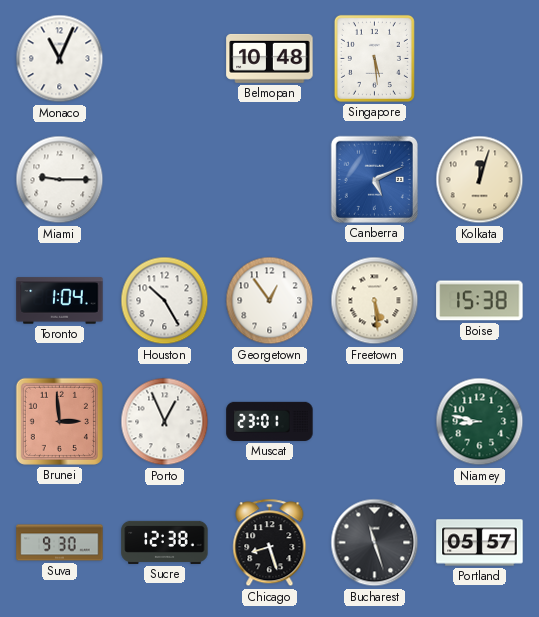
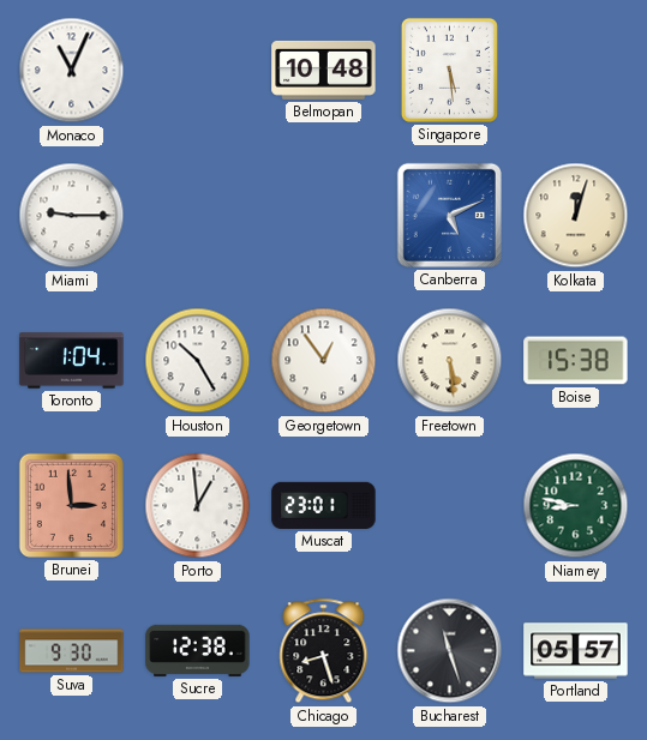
Porto: 12:56 -> 12:59
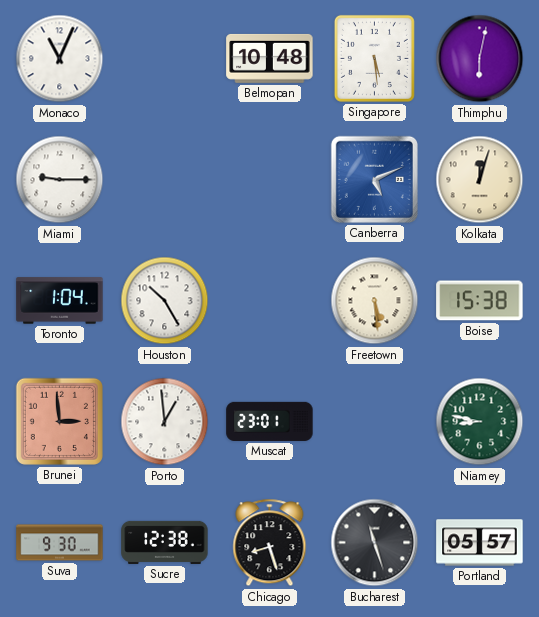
Thimphu: none -> 6:02
Georgetown: 12:54 -> none
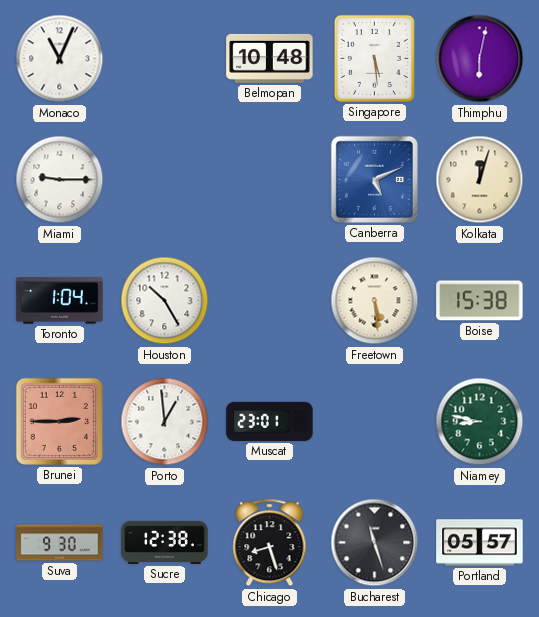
Brunei: 2:59 -> 2:45
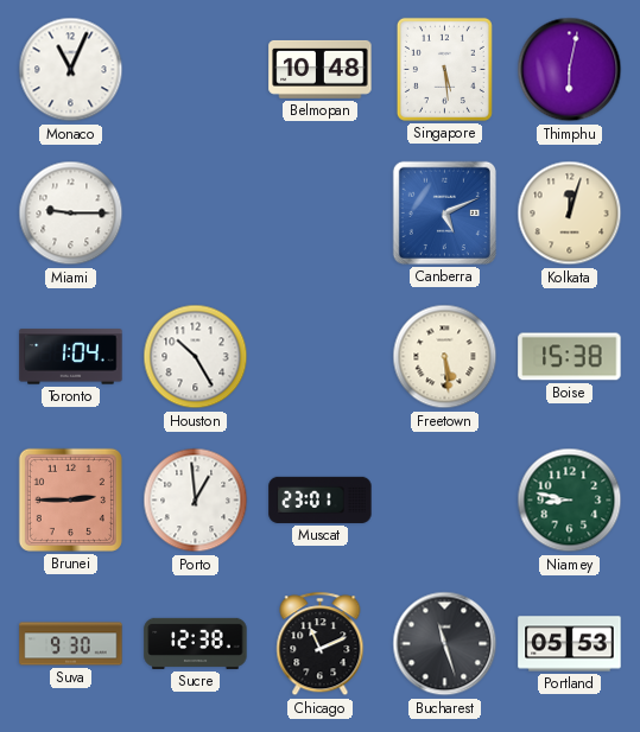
Chicago: 8:27 -> 11:11
Portland: 05:57 -> 05:53
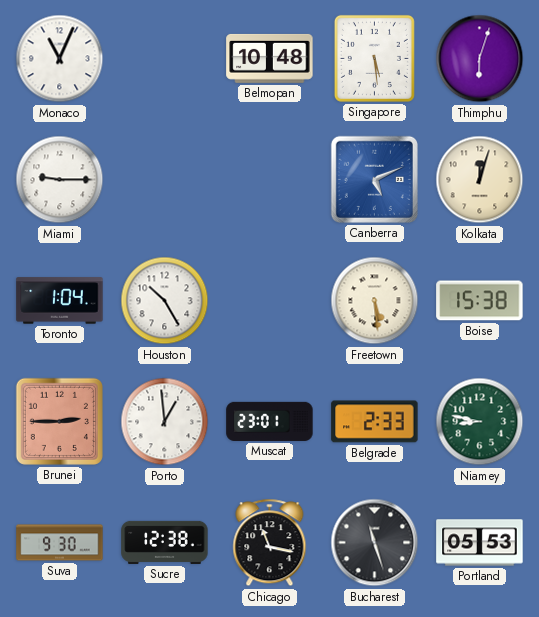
Thimphu: 6:02 -> 6:03
Belgrade: none -> 2:33
Chicago: 11:11 -> 11:17
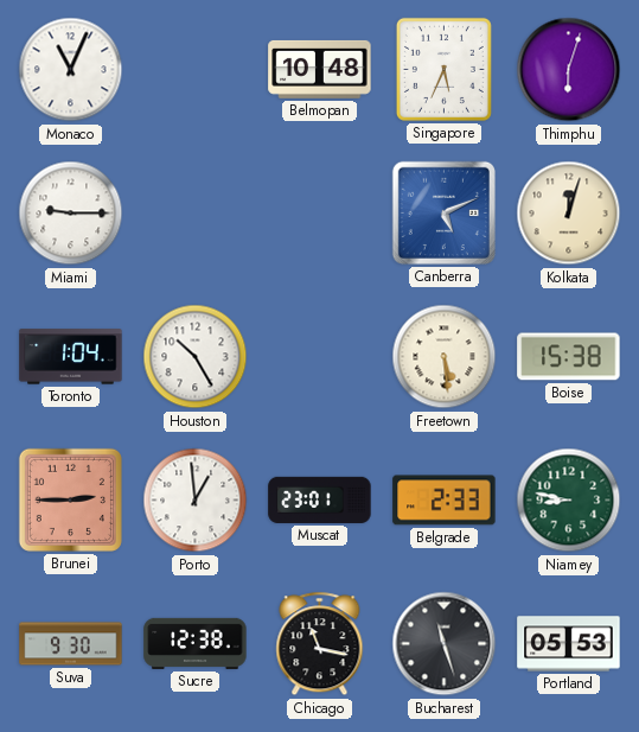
Singapore: 5:29 -> 5:34
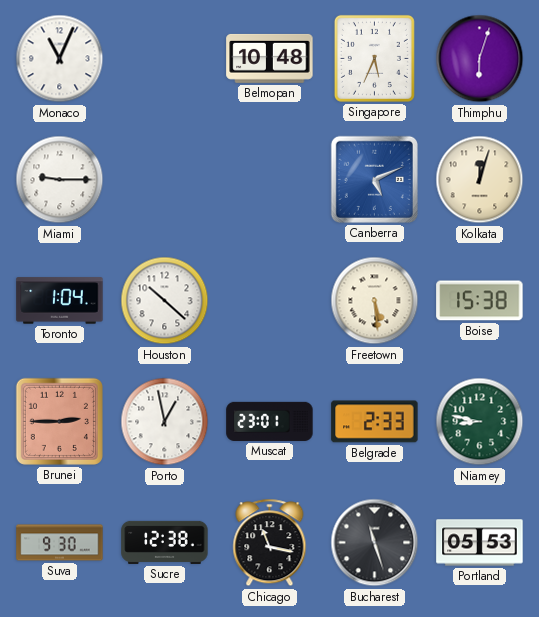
Houston: 10:25 -> 10:22
Porto: 12:59 -> 12:58
